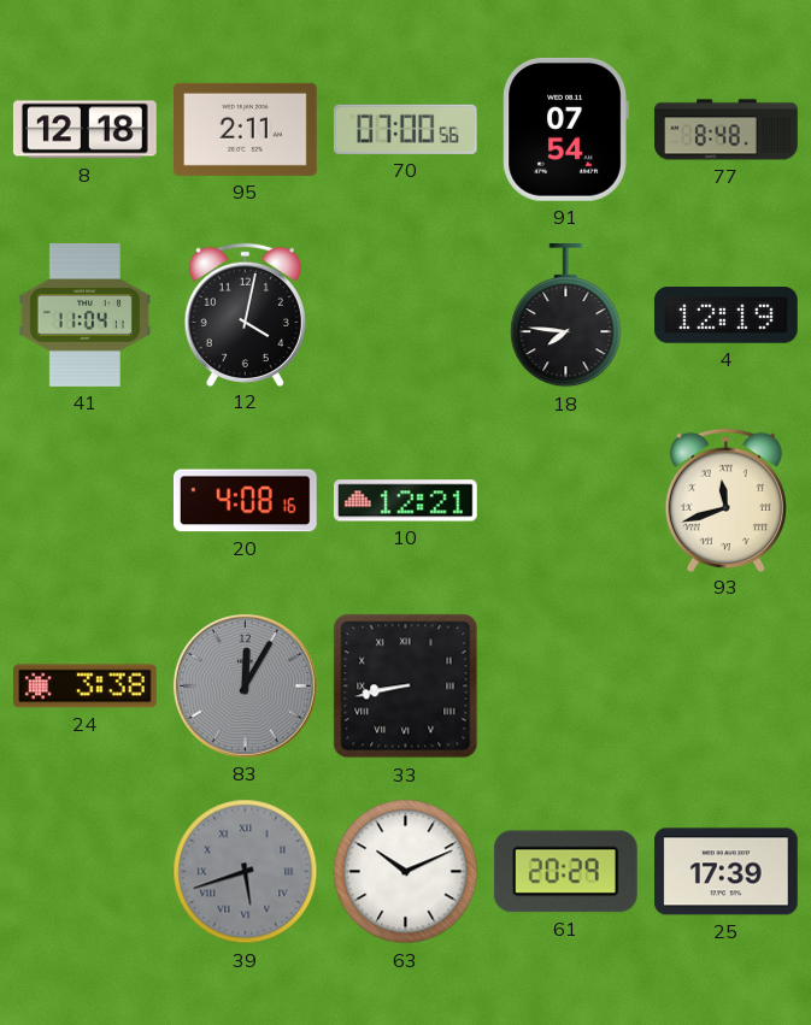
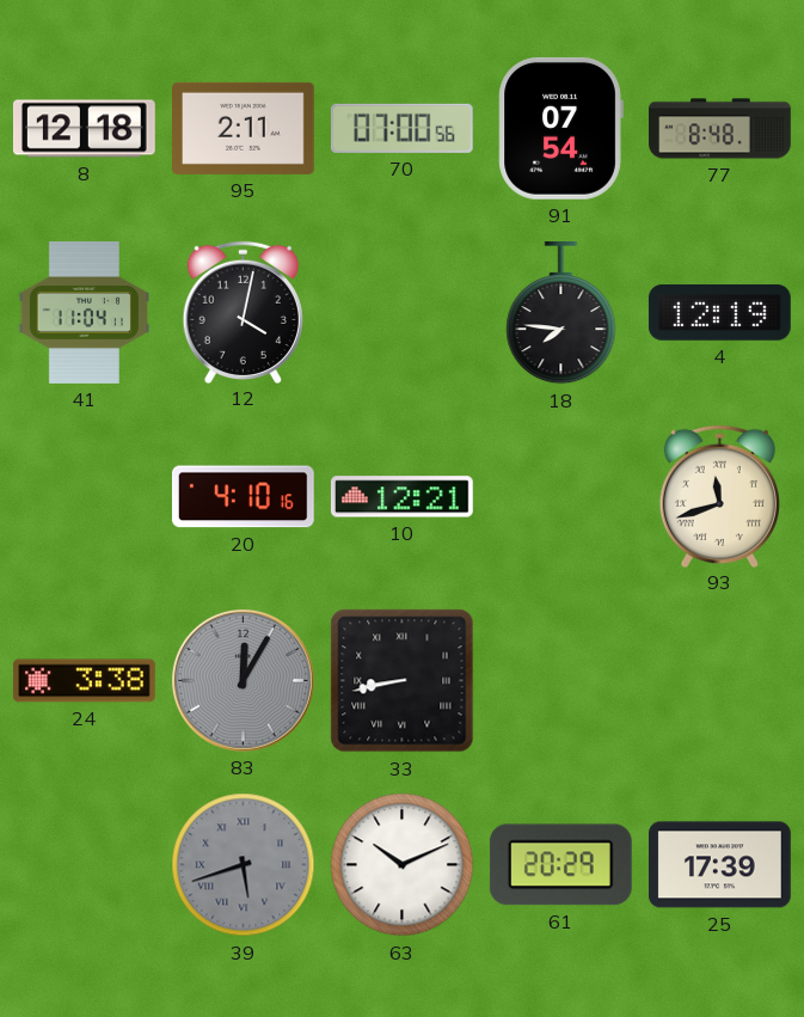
20: 4:08 -> 4:10
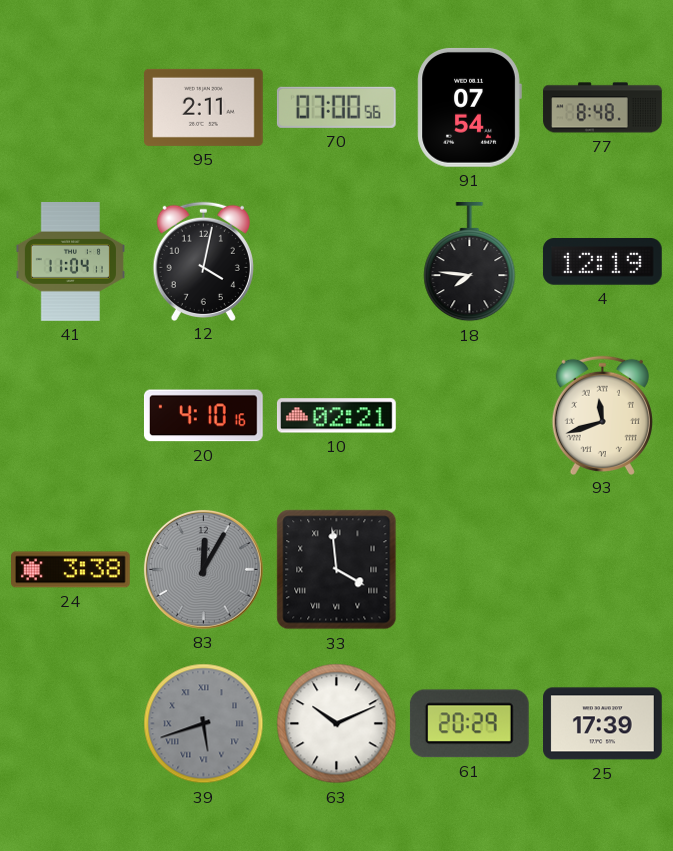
8: 12:18 -> none
10: 12:21 -> 02:21
33: 8:43 -> 3:59
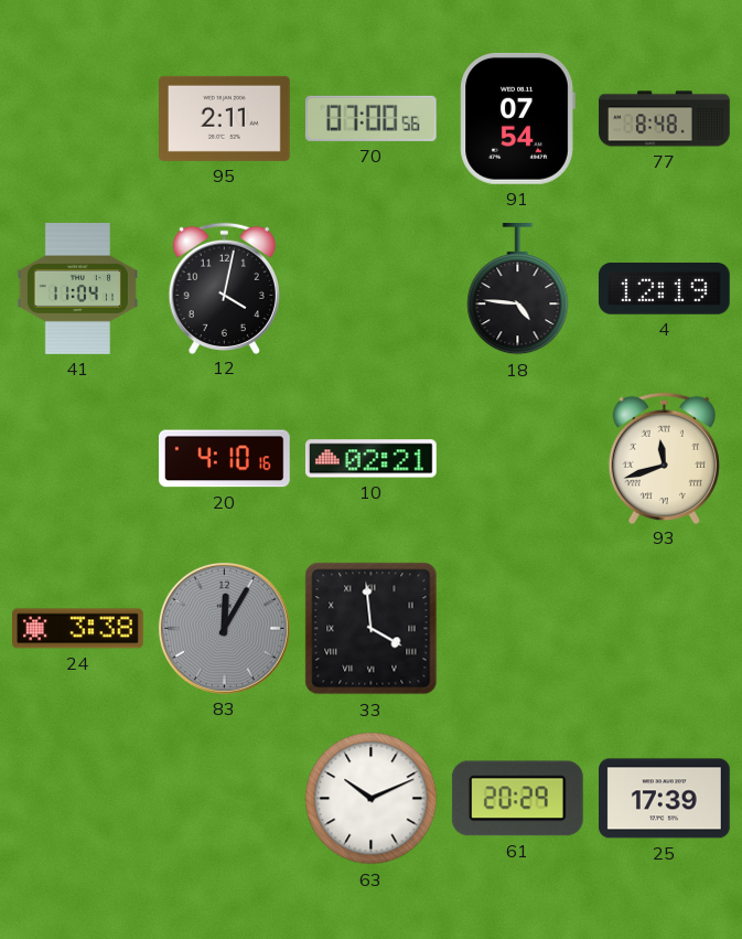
18: 7:46 -> 4:46
39: 5:42 -> none
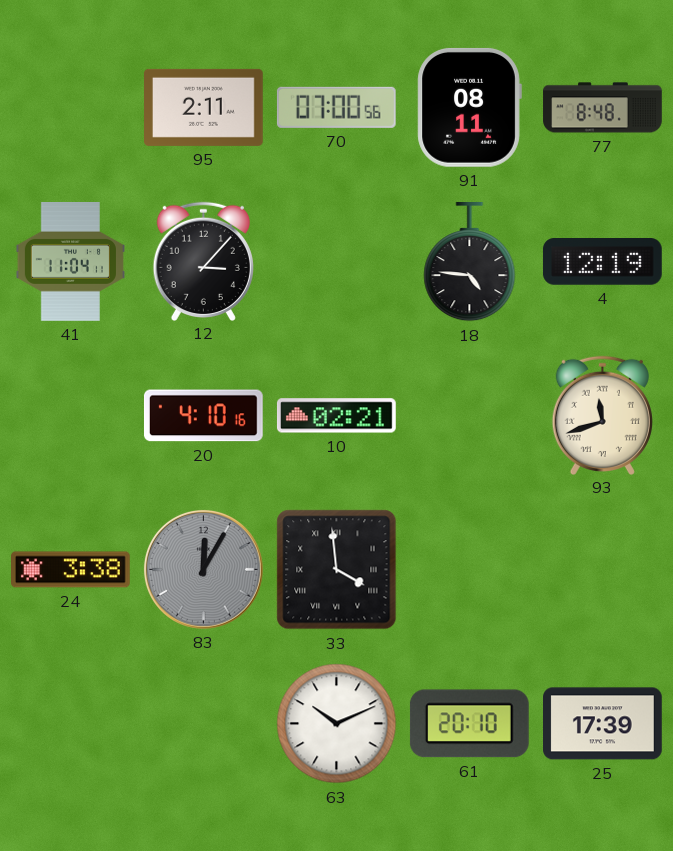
91: 07:54 -> 08:11
12: 4:02 -> 3:07
61: 20:29 -> 20:10
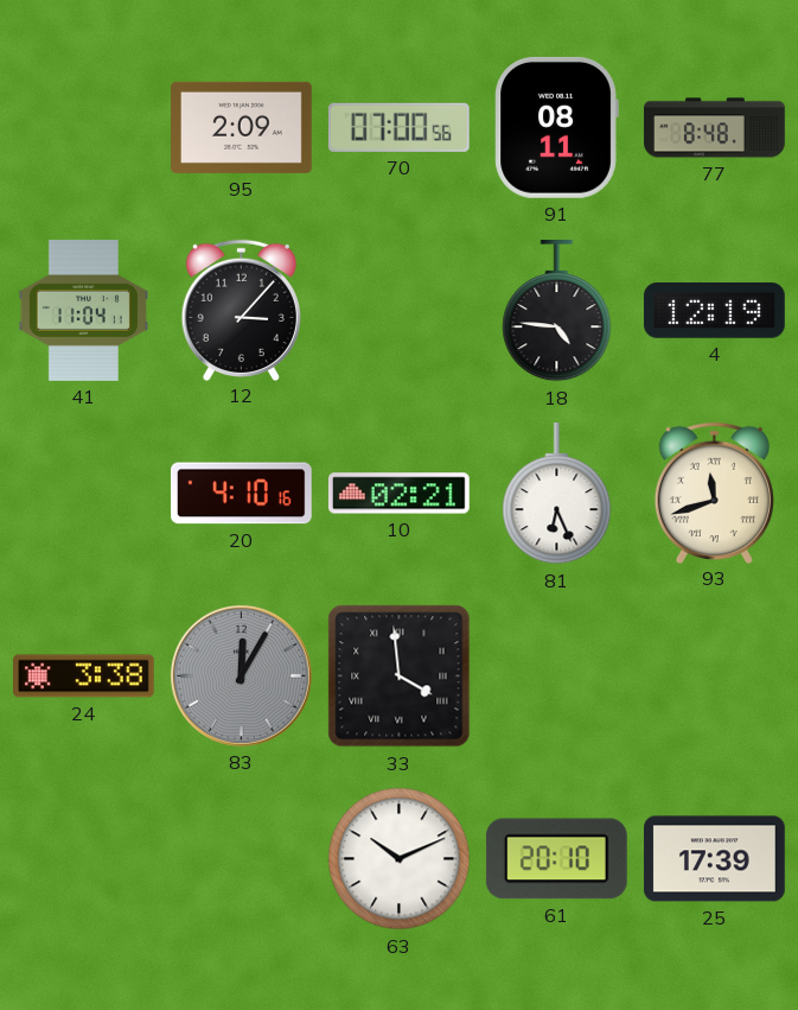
95: 2:11 -> 2:09
81: none -> 6:26
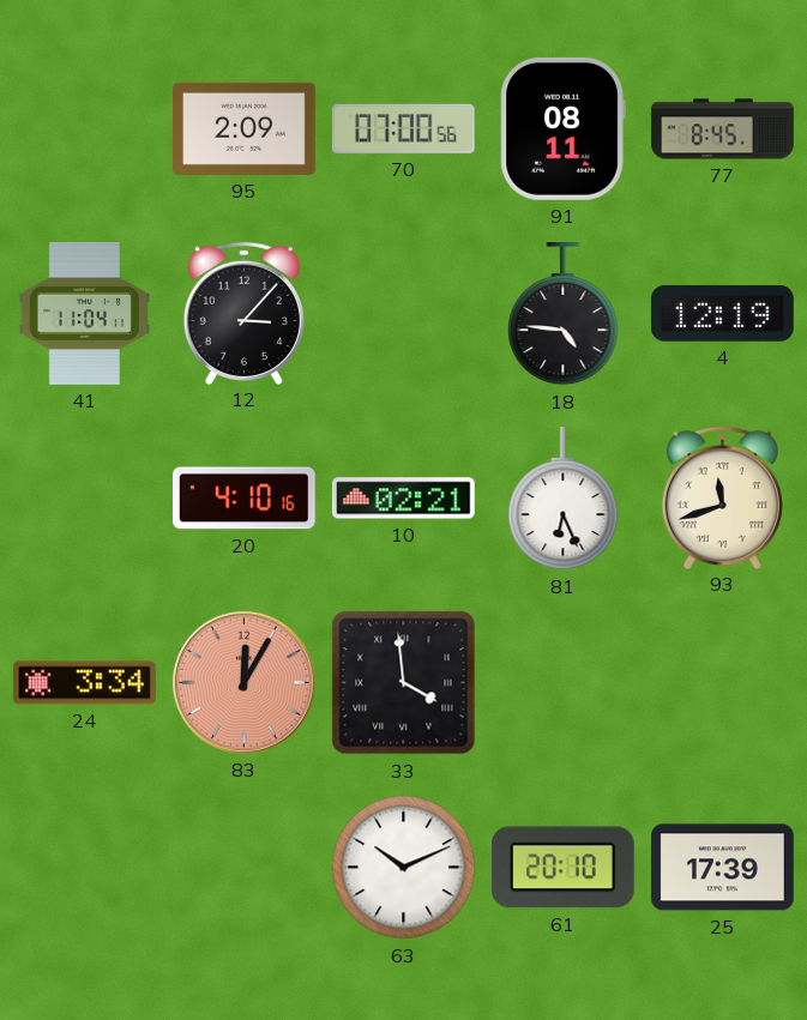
77: 8:48 -> 8:45
24: 3:38 -> 3:34
83 dial: grey -> salmon
